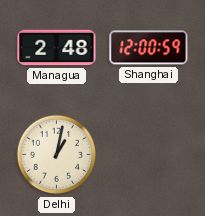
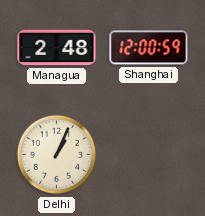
Delhi: 1:02 -> 1:04
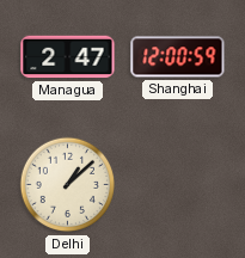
Managua: 2:48 -> 2:47
Delhi: 1:04 -> 1:08
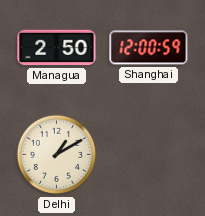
Managua: 2:47 -> 2:50
Delhi: 1:08 -> 1:10
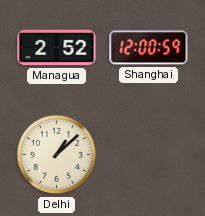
Managua: 2:50 -> 2:52
Delhi: 1:10 -> 1:08
